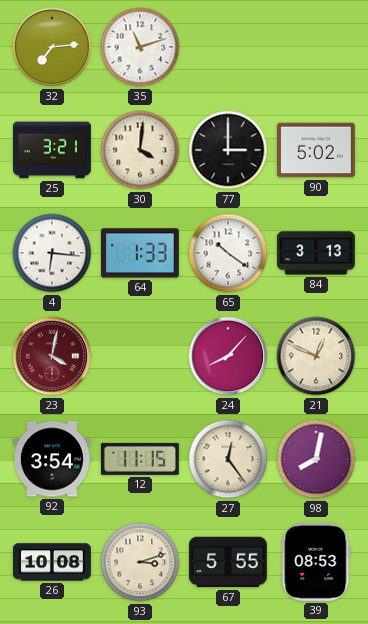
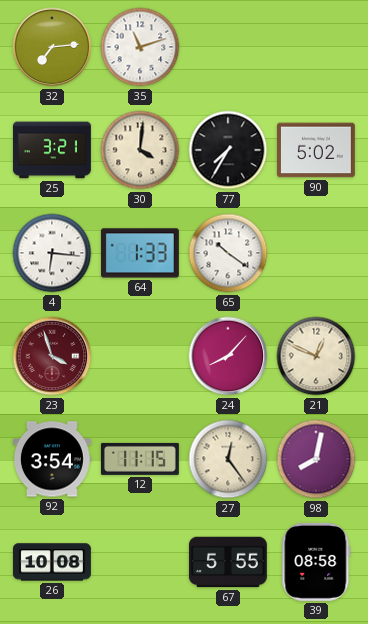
77: 3:00 -> 7:35
84: 3:13 -> none
23: 4:02 -> 3:57
93: 3:12 -> none
39: 08:53 -> 08:58
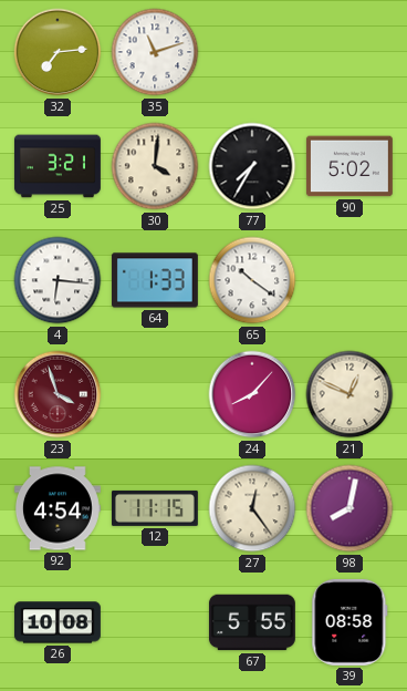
92: 3:54 -> 4:54
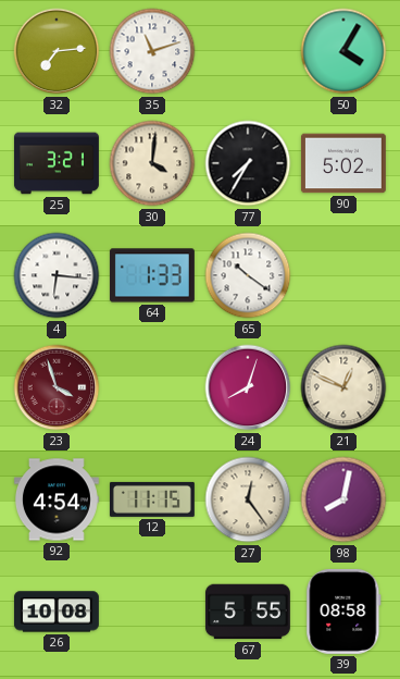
50: none -> 4:05
24: 8:07 -> 8:03
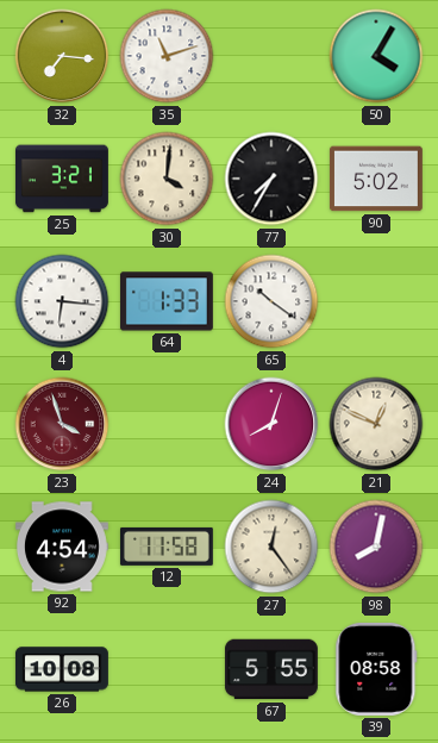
32: 7:14 -> 7:16
12: 11:15 -> 11:58
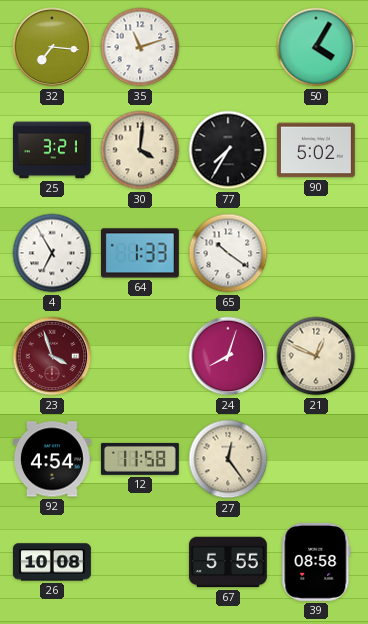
4: 6:16 -> 6:55
98: 8:02 -> none
